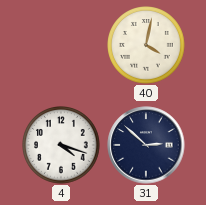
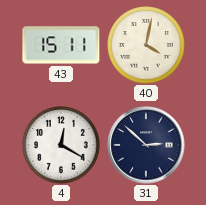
43: none -> 15:11
4: 4:18 -> 12:20
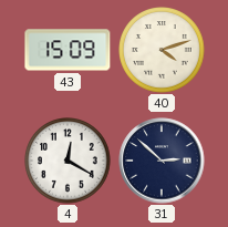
43: 15:11 -> 15:09
40: 4:02 -> 4:12
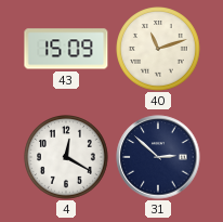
40: 4:12 -> 11:12
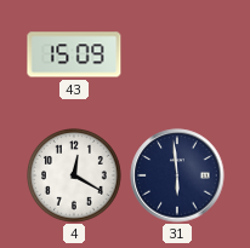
40: 11:12 -> none
31: 2:52 -> 5:59
